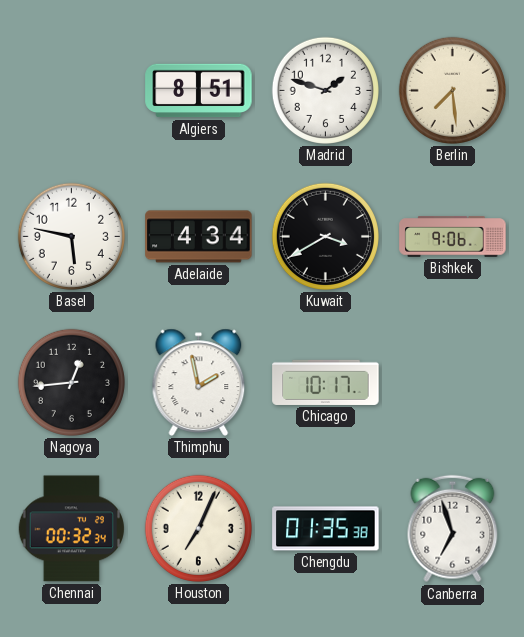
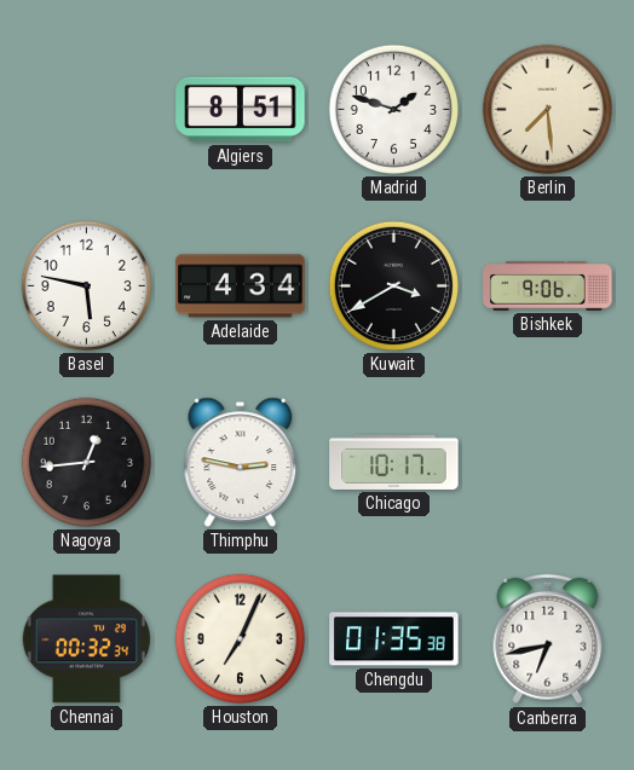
Thimphu: 1:58 -> 2:47
Canberra: 6:57 -> 6:43
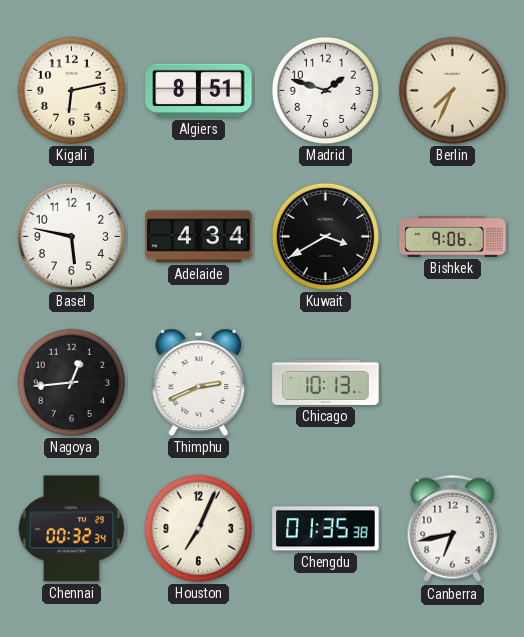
Kigali: none -> 6:13
Berlin: 7:29 -> 7:34
Thimphu: 2:47 -> 2:41
Chicago: 10:17 -> 10:13
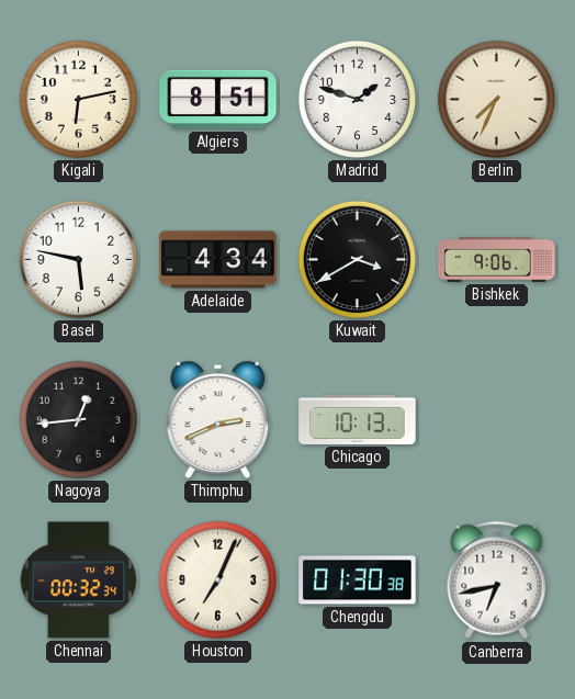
Chengdu: 01:35 -> 01:30
